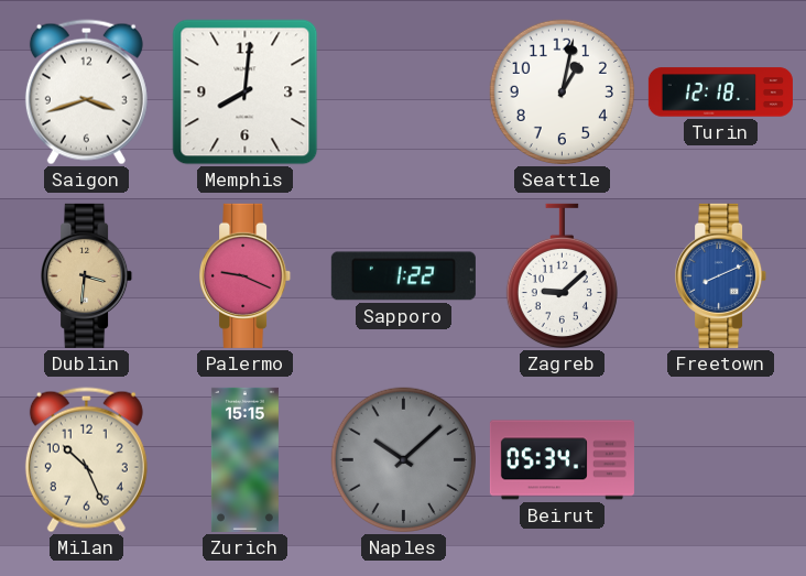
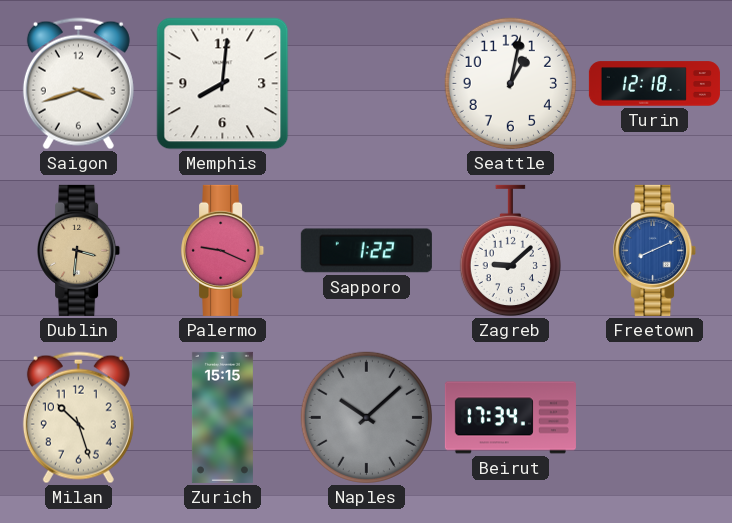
Milan: 10:26 -> 10:27
Beirut: 05:34 -> 17:34
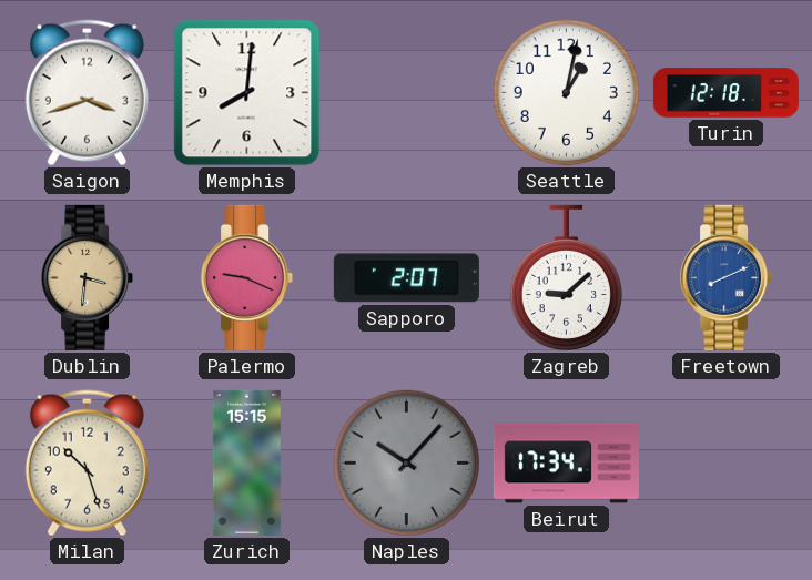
Sapporo: 1:22 -> 2:07
Naples: 10:08 -> 10:07
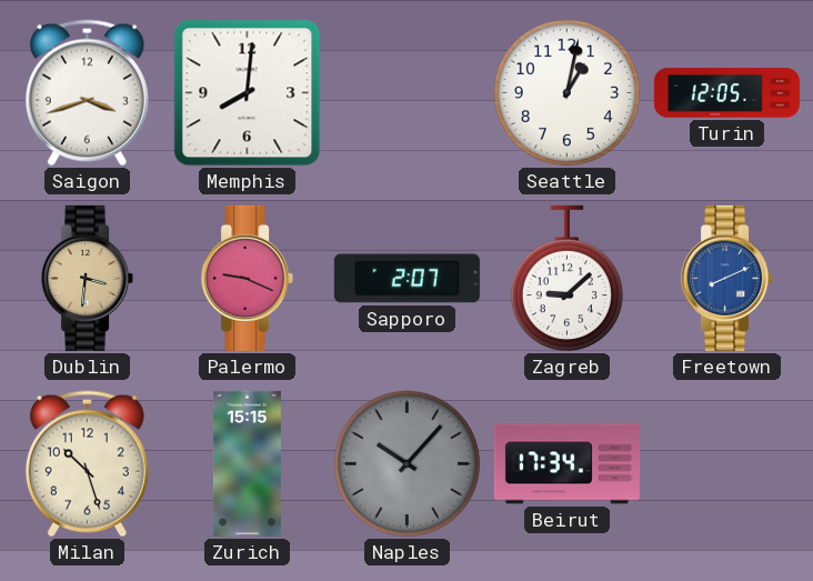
Turin: 12:18 -> 12:05
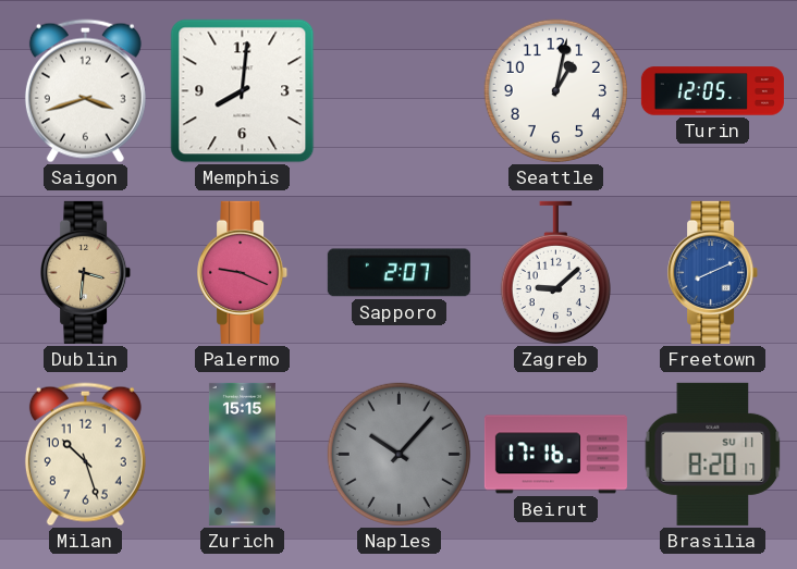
Beirut: 17:34 -> 17:16
Brasilia: none -> 8:20
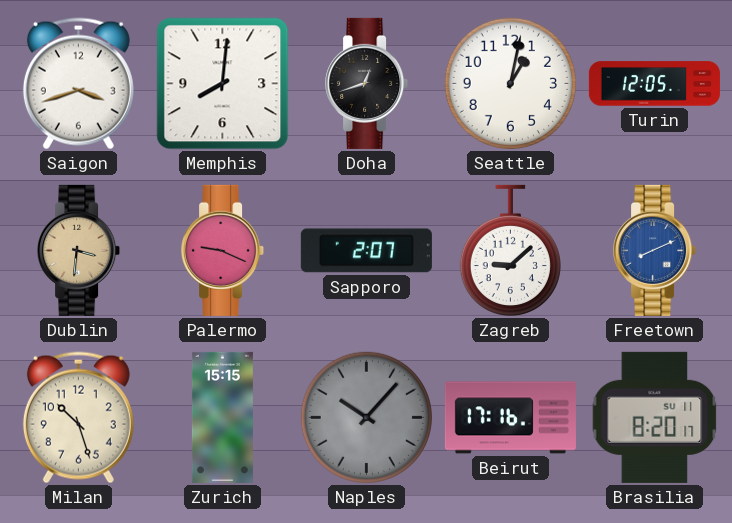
Doha: none -> 12:42
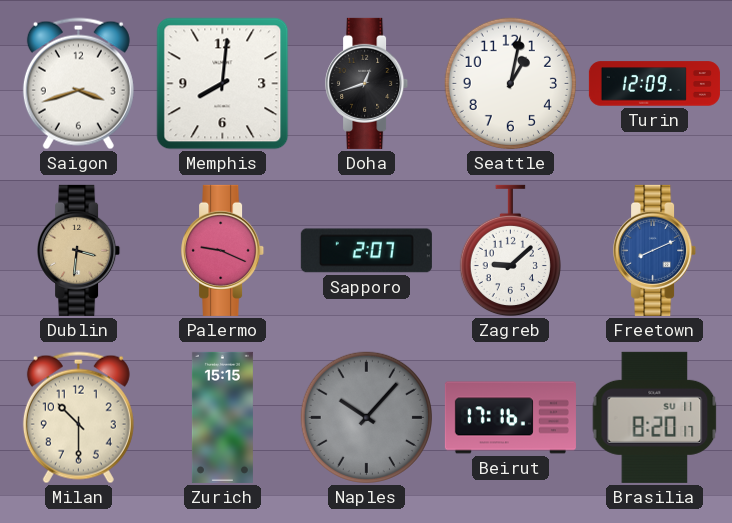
Turin: 12:05 -> 12:09
Milan: 10:27 -> 10:30
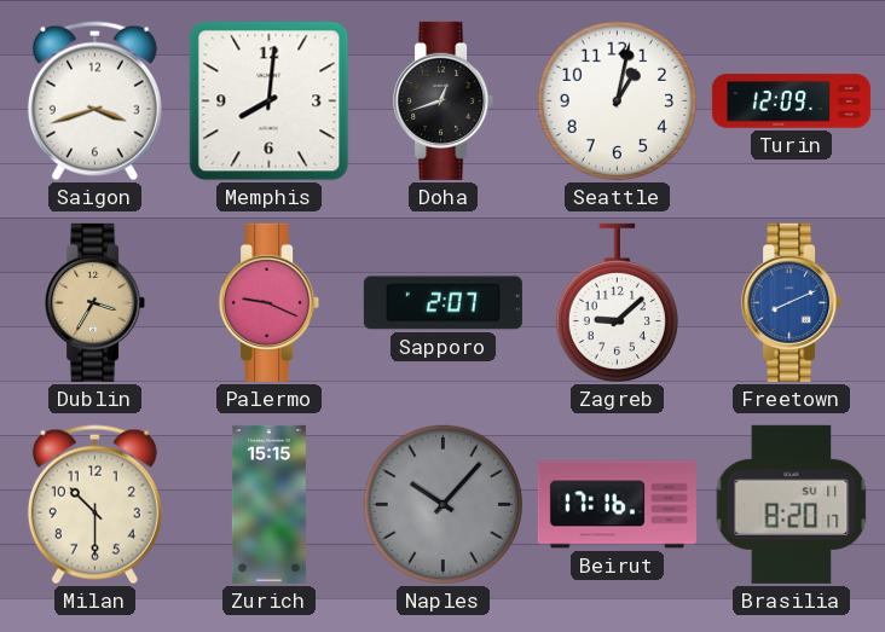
Dublin: 3:31 -> 3:35
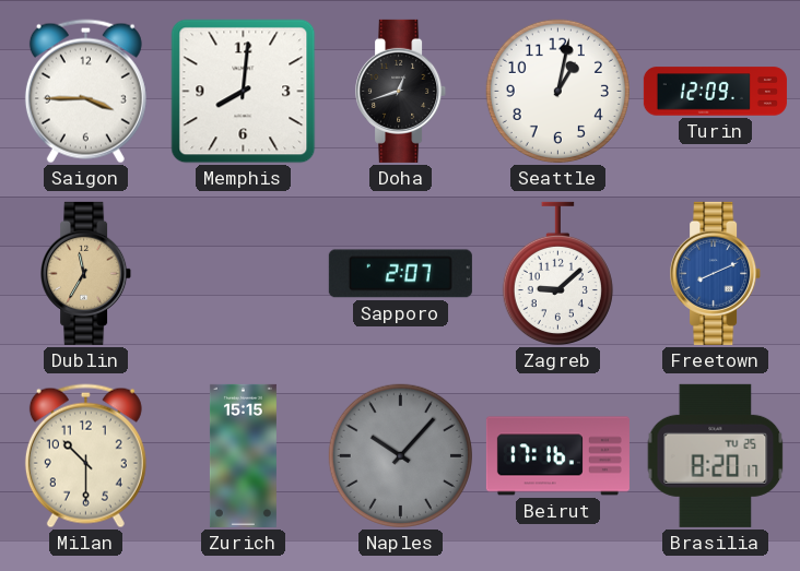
Saigon: 3:42 -> 3:45
Dublin: 3:35 -> 11:35
Palermo: 9:19 -> none
Brasilia date: SU 11 -> TU 25
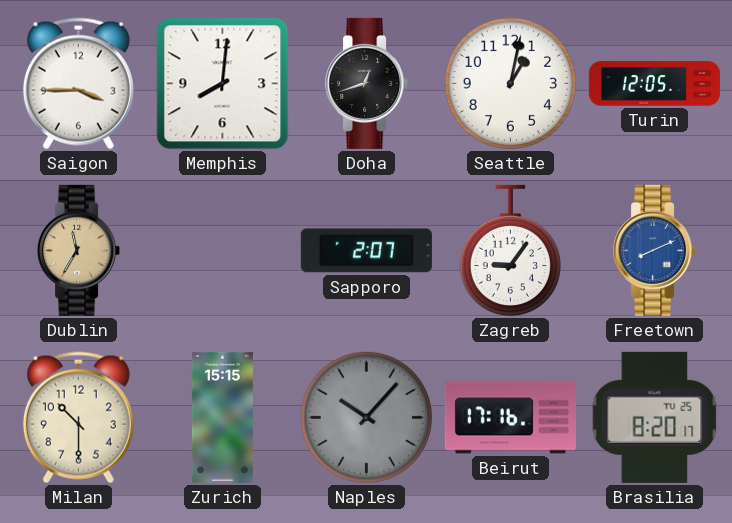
Turin: 12:09 -> 12:05
Zagreb: 9:08 -> 9:06
